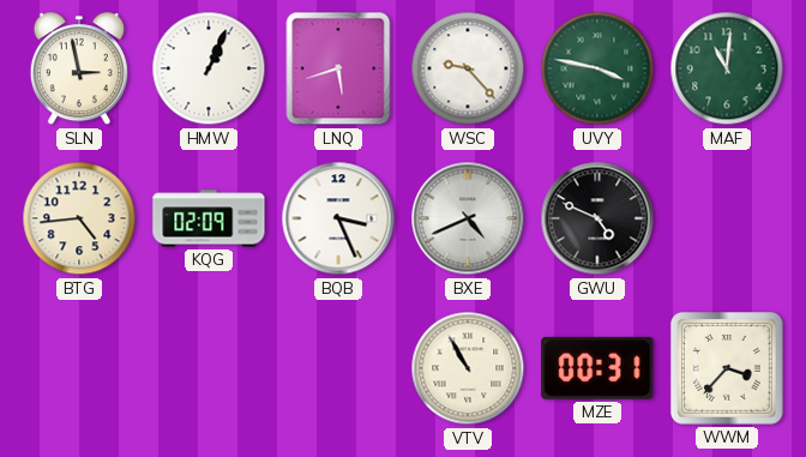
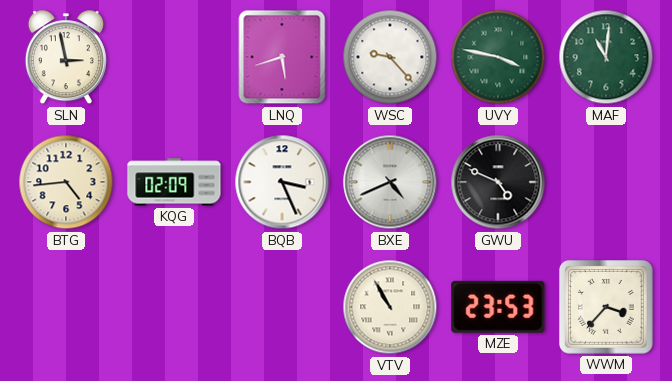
HMW: 1:04 -> none
MZE: 00:31 -> 23:53
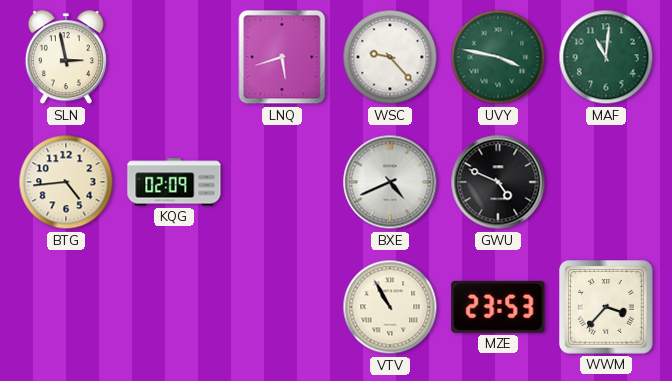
BQB: 3:26 -> none
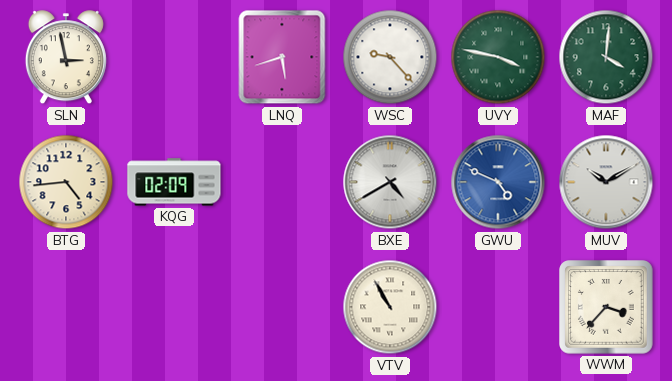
MAF: 11:01 -> 4:01
BXE: 4:41 -> 4:40
GWU dial: black -> blue
MUV: none -> 10:10
MZE: 23:53 -> none
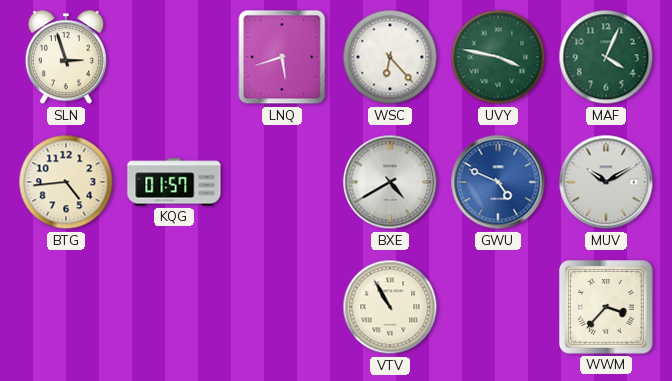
SLN: 2:58 -> 2:57
WSC: 9:23 -> 6:23
MAF: 4:01 -> 4:04
KQG: 02:09 -> 01:57
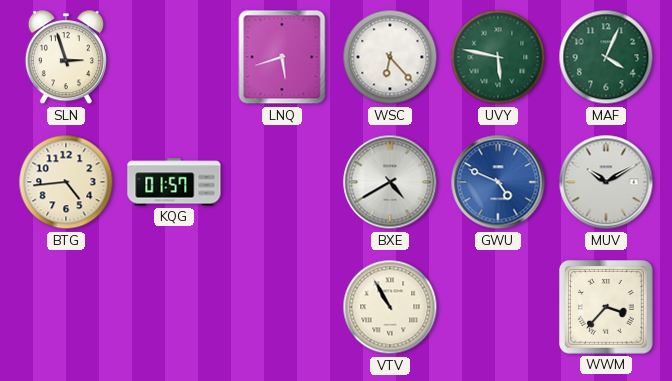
UVY: 3:47 -> 5:47
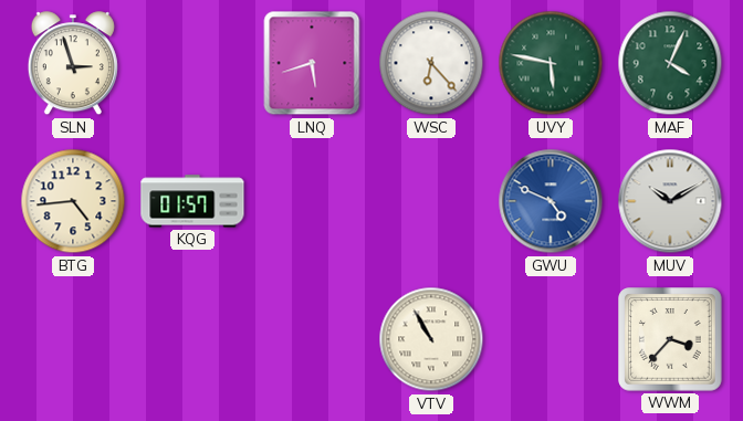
BXE: 4:40 -> none
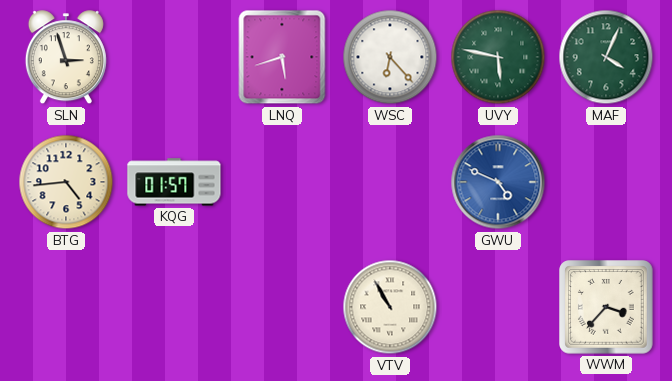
MUV: 10:10 -> none
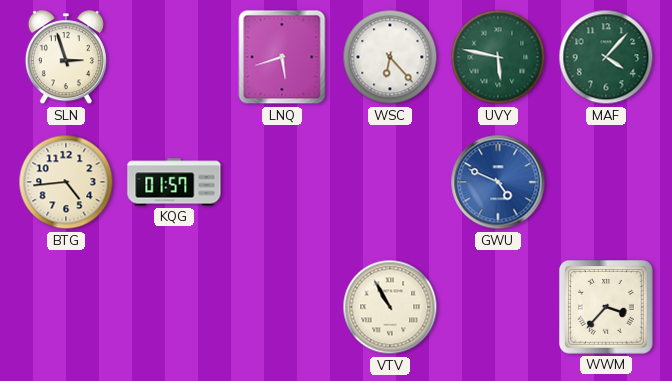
MAF: 4:04 -> 4:07
